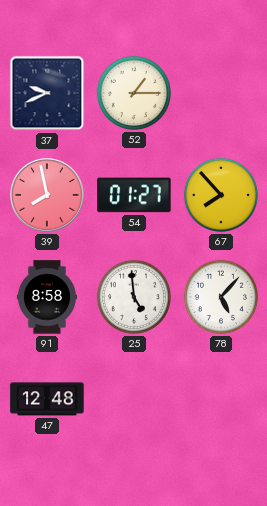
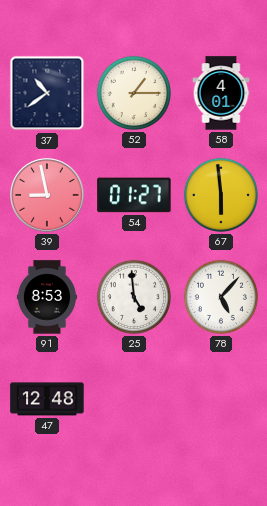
37: 9:41 -> 10:39
58: none -> 4:01
39: 7:58 -> 8:58
67: 7:53 -> 5:59
91: 8:58 -> 8:53
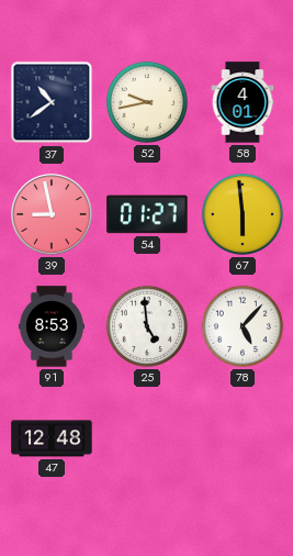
52: 1:15 -> 9:43
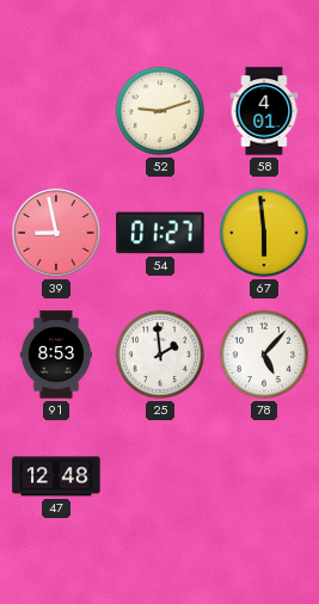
37: 10:39 -> none
52: 9:43 -> 9:12
25: 4:59 -> 1:59
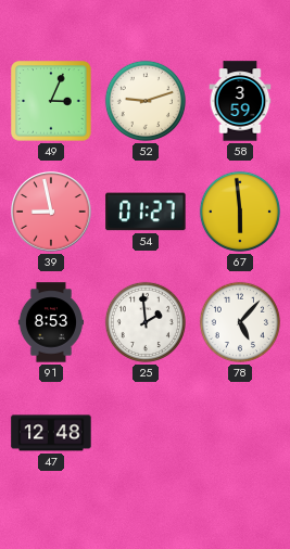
49: none -> 3:04
58: 4:01 -> 3:59
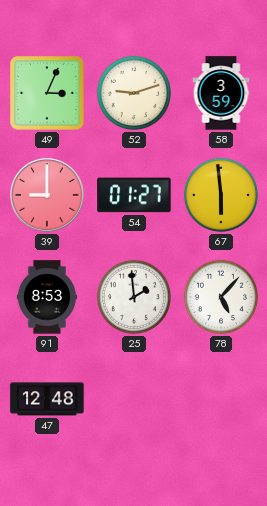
39: 8:58 -> 9:00
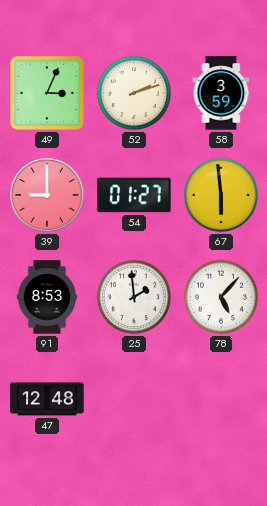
52: 9:12 -> 2:12
